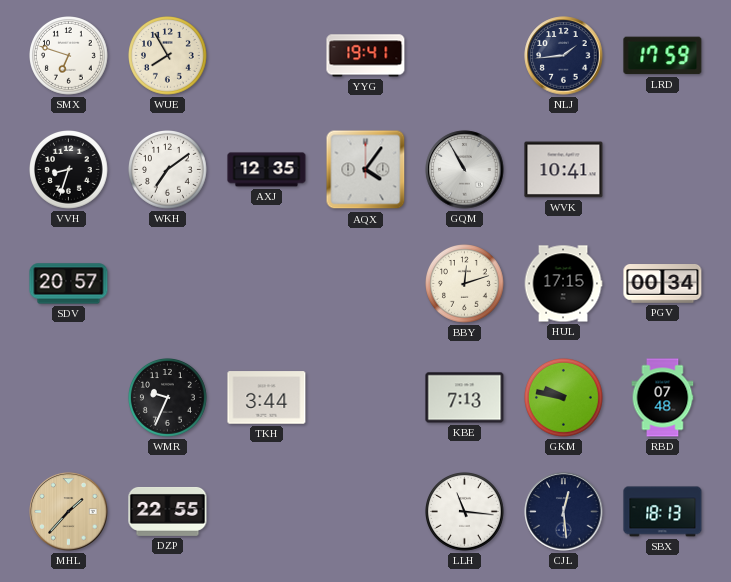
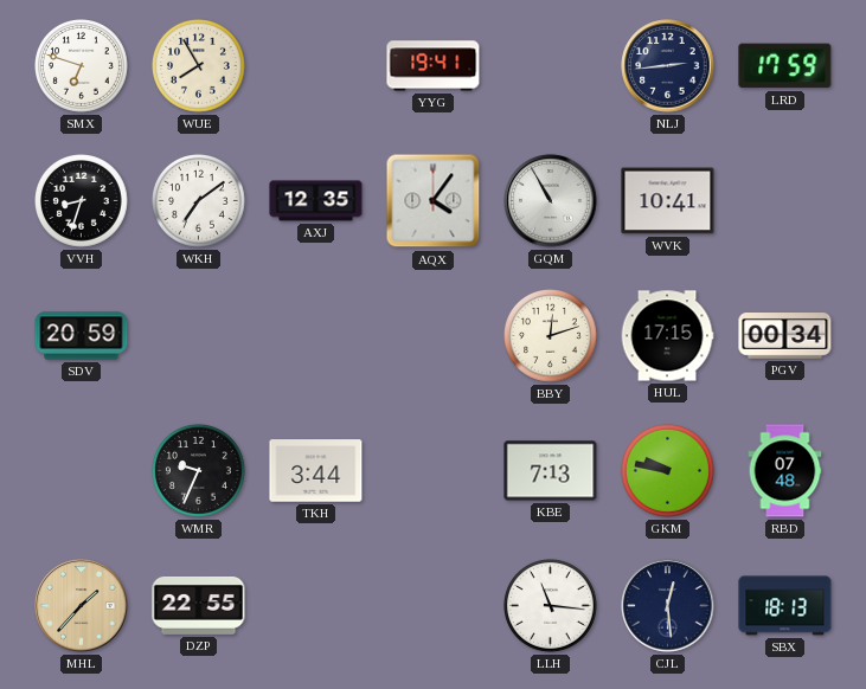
NLJ: 1:44 -> 2:44
SDV: 20:57 -> 20:59
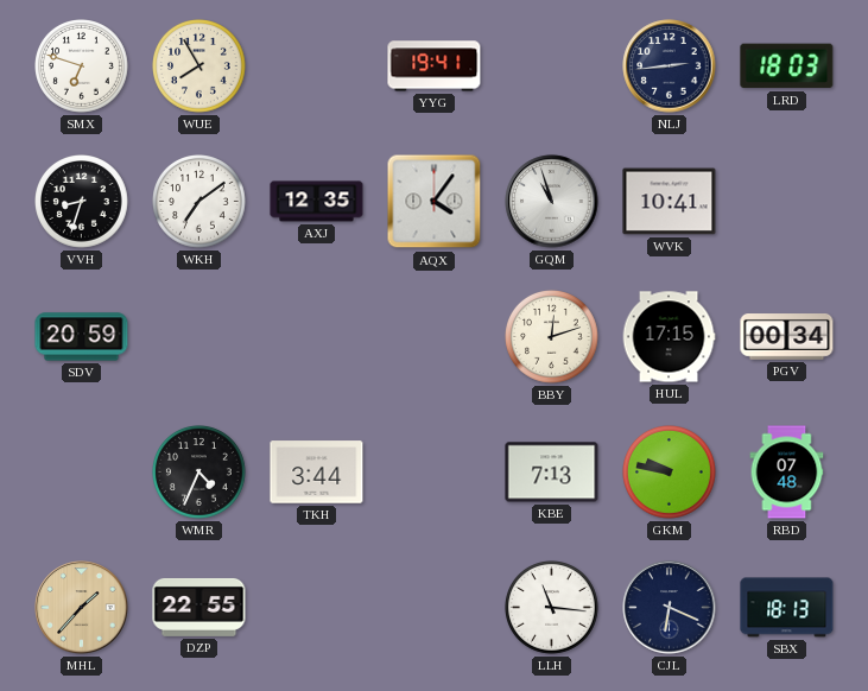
LRD: 17:59 -> 18:03
GQM: 10:55 -> 10:57
WMR: 9:34 -> 4:34
CJL: 12:29 -> 6:19
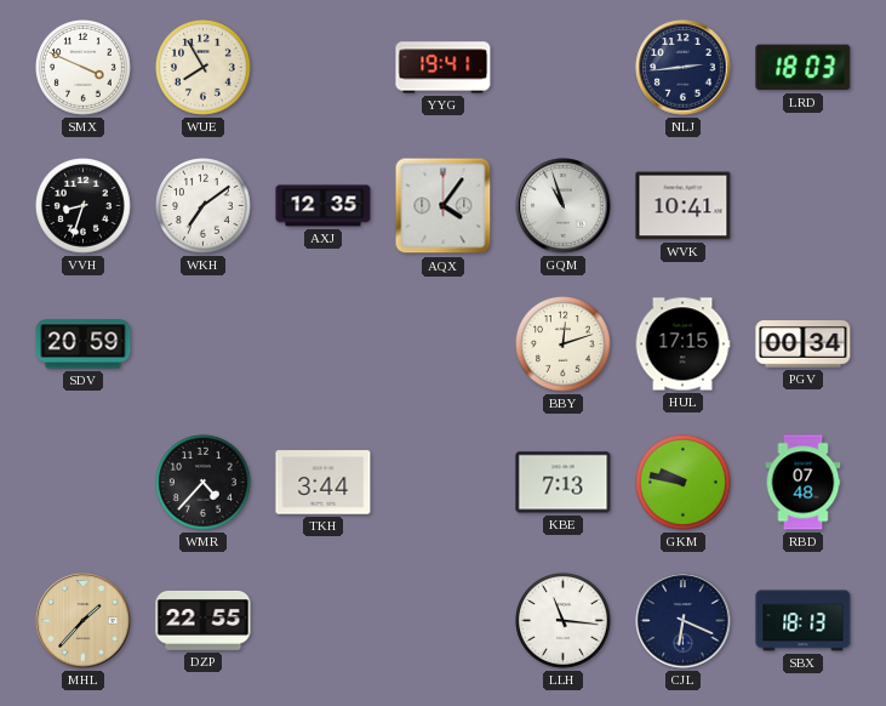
SMX: 6:48 -> 3:49
WMR: 4:34 -> 4:37
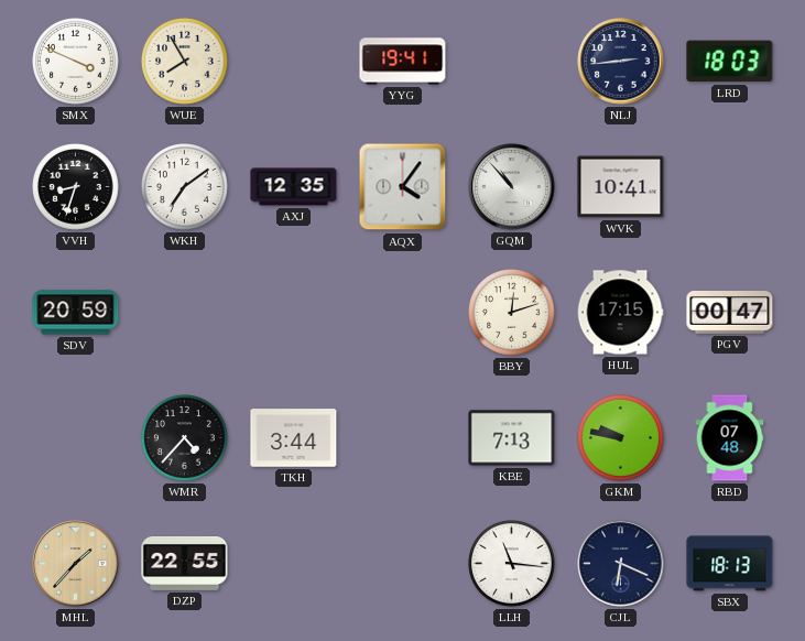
GQM: 10:57 -> 10:53
PGV: 00:34 -> 00:47
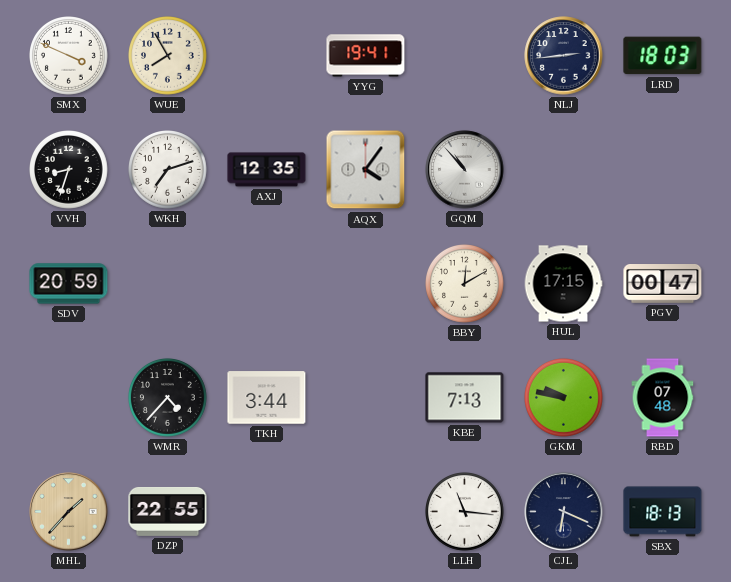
WKH: 7:09 -> 7:12
WVK: 10:41 -> none
BBY: 12:12 -> 12:10
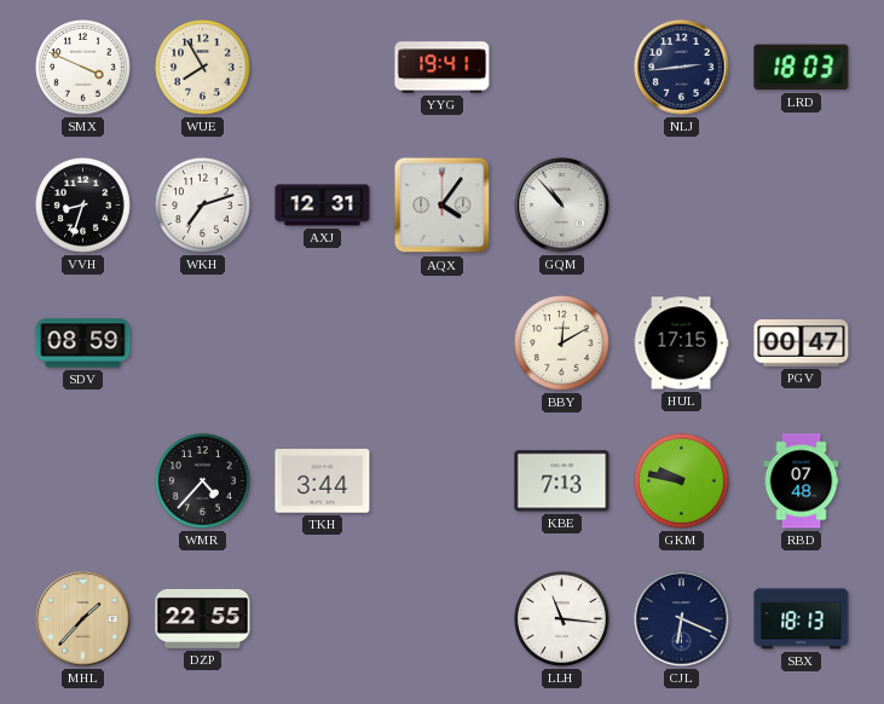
AXJ: 12:35 -> 12:31
SDV: 20:59 -> 08:59
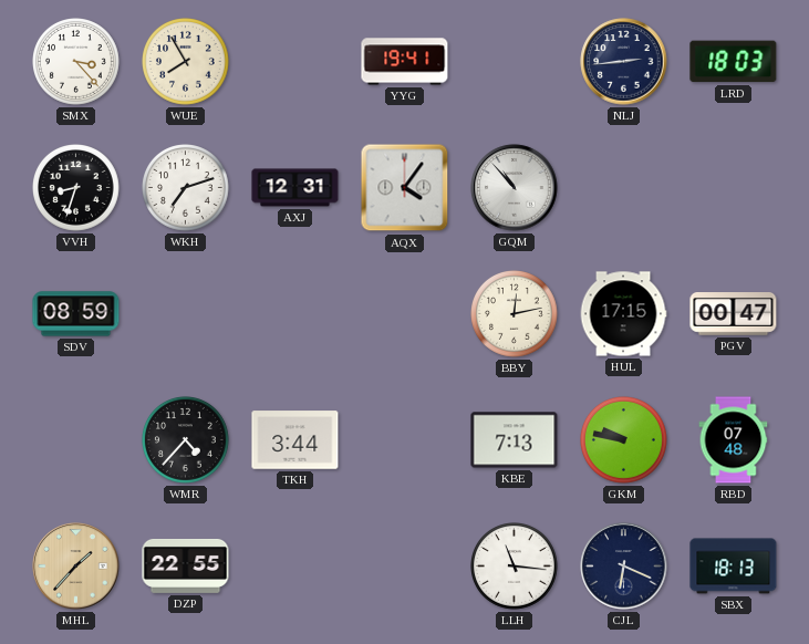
SMX: 3:49 -> 3:23
BBY: 12:10 -> 12:13
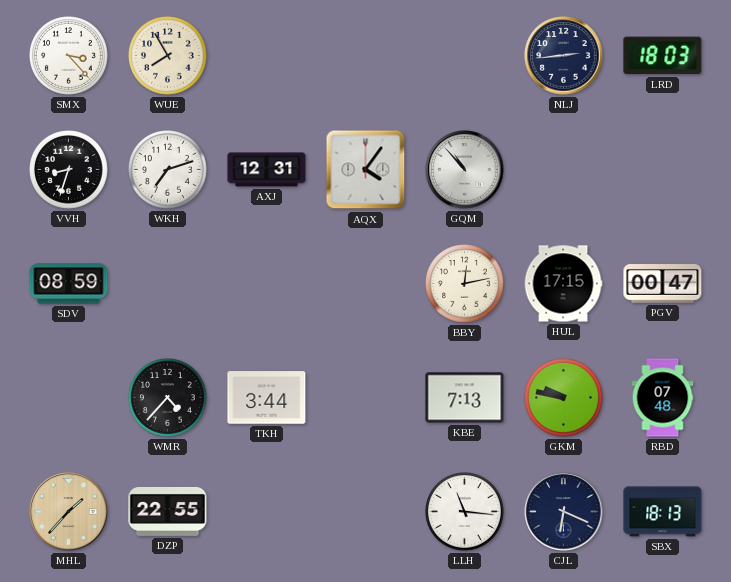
YYG: 19:41 -> none
